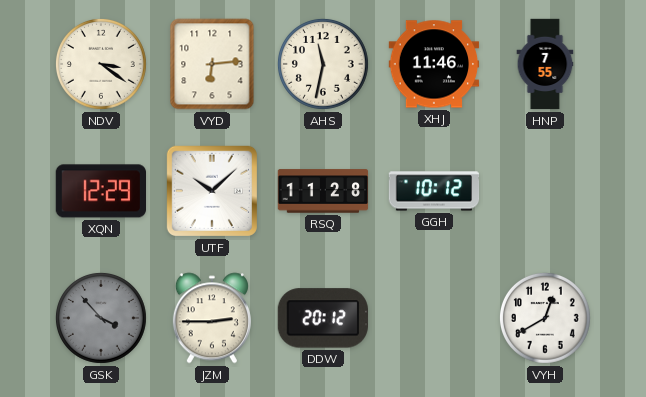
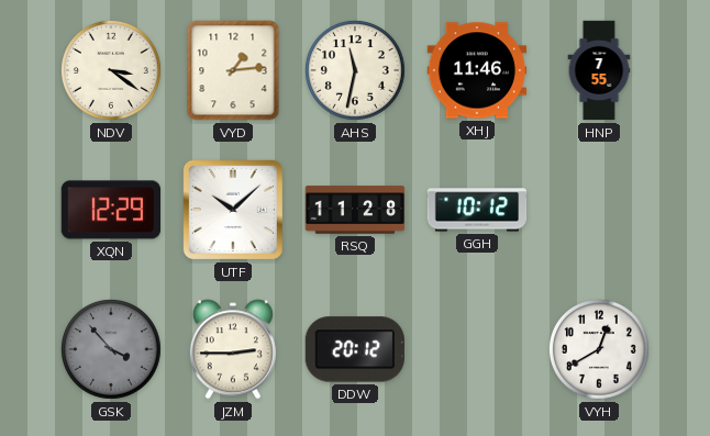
VYD: 6:14 -> 1:14
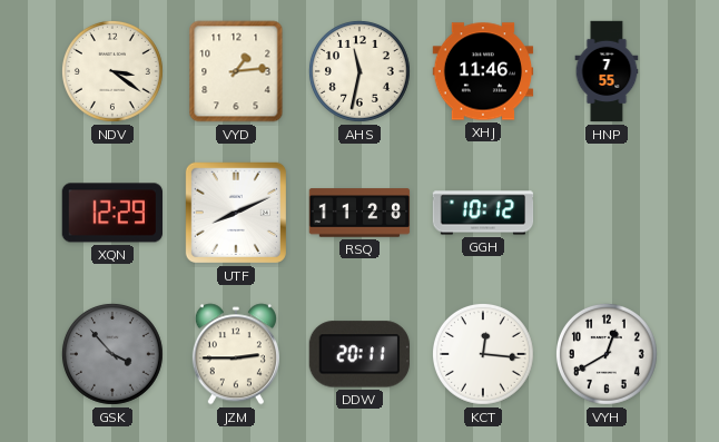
UTF: 10:08 -> 8:11
DDW: 20:12 -> 20:11
KCT: none -> 12:16
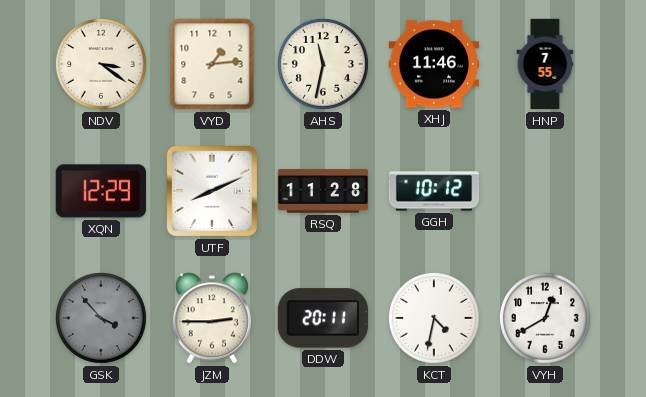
KCT: 12:16 -> 4:32
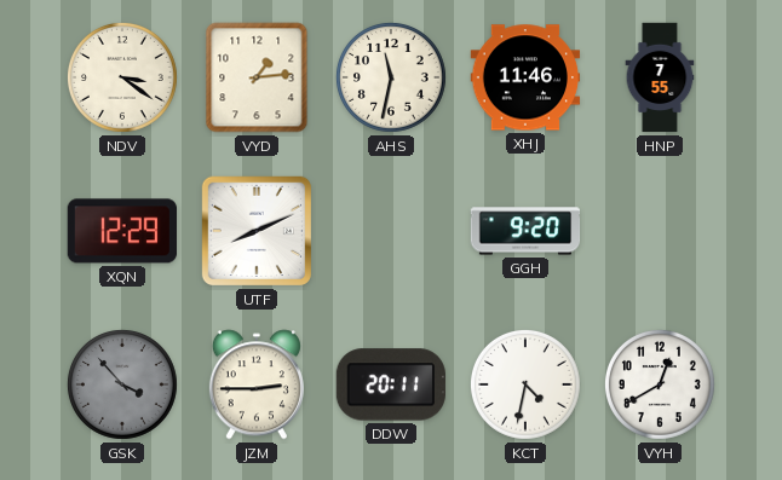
RSQ: 11:28 -> none
GGH: 10:12 -> 9:20
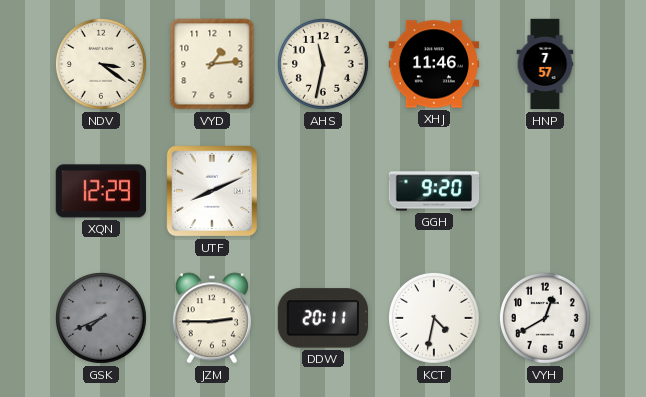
HNP: 7:55 -> 7:57
GSK: 3:53 -> 7:41
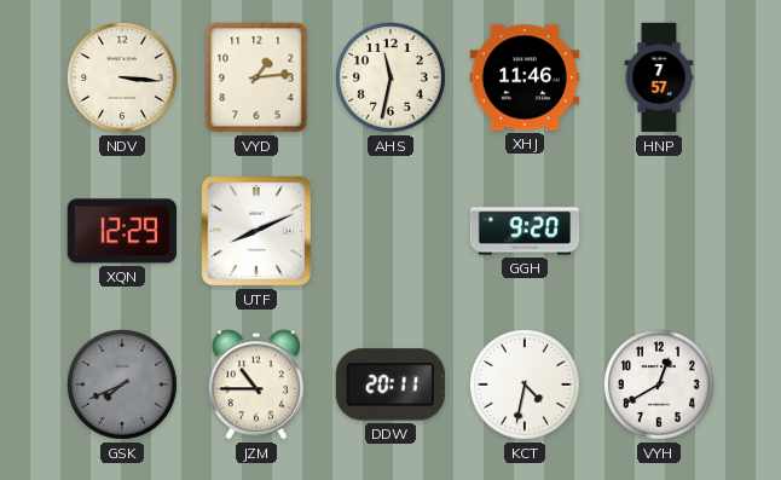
NDV: 3:21 -> 3:16
JZM: 2:45 -> 10:45
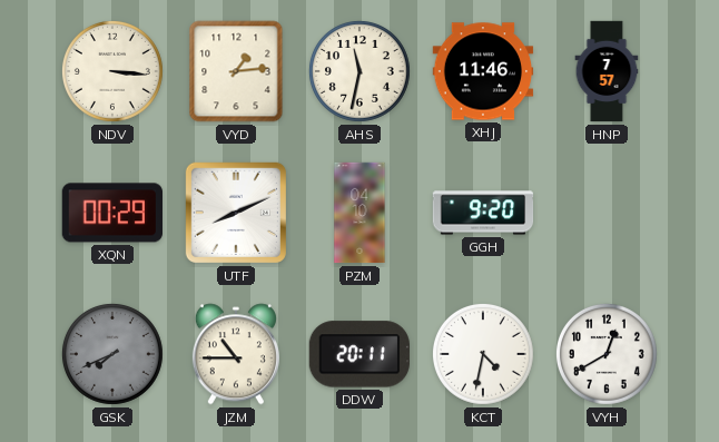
XQN: 12:29 -> 00:29
PZM: none -> 04:10
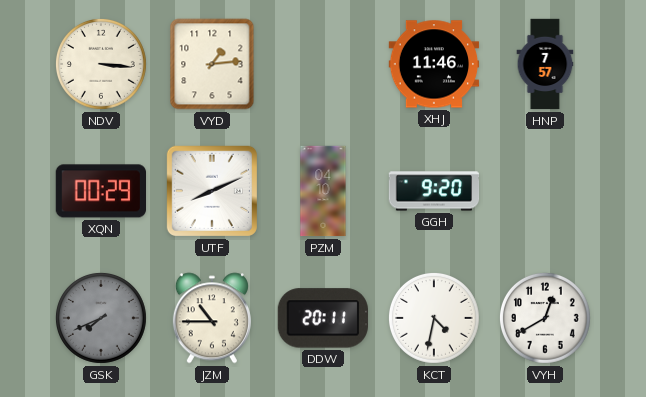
AHS: 11:32 -> none
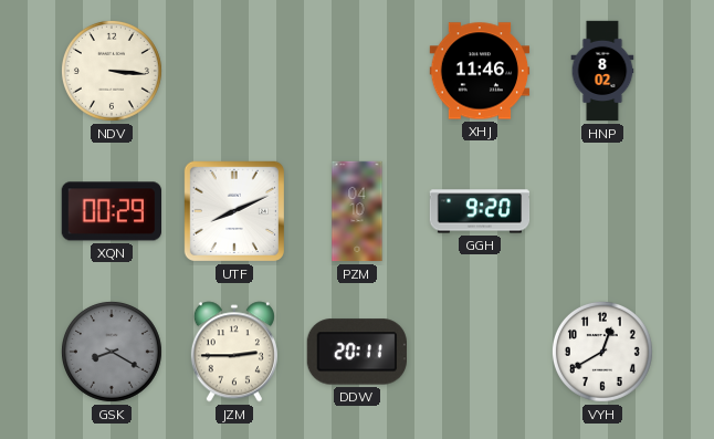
VYD: 1:14 -> none
HNP: 7:57 -> 8:02
GSK: 7:41 -> 8:20
JZM: 10:45 -> 2:45
KCT: 4:32 -> none
